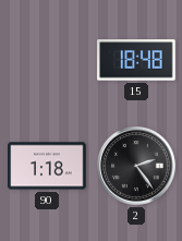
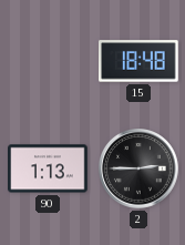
90: 1:18 -> 1:13
2: 2:24 -> 2:45
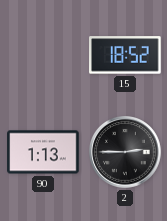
15: 18:48 -> 18:52
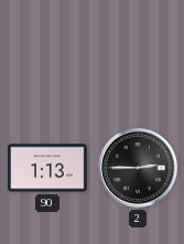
15: 18:52 -> none
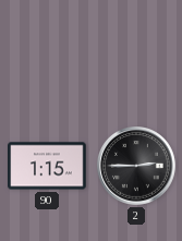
90: 1:13 -> 1:15
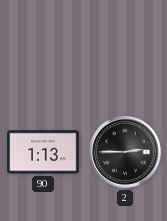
90: 1:15 -> 1:13
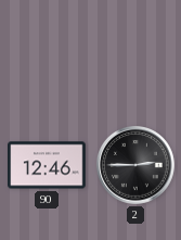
90: 1:13 -> 12:46
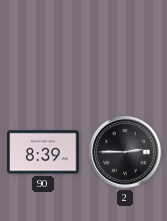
90: 12:46 -> 8:39
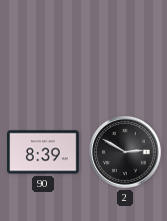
2: 2:45 -> 2:50
